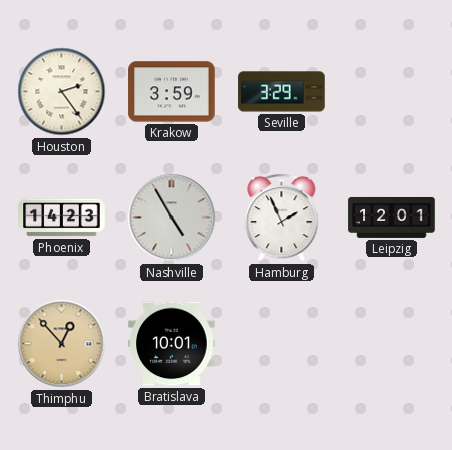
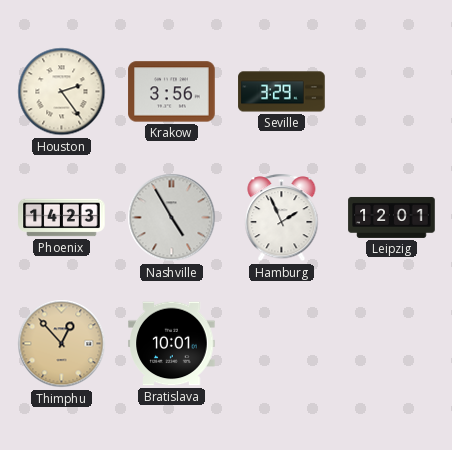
Krakow: 3:59 -> 3:56
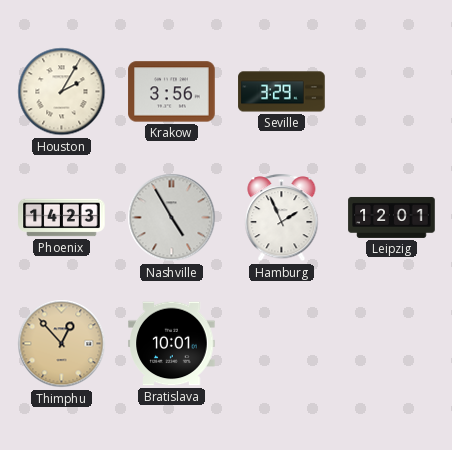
Houston: 2:24 -> 2:05
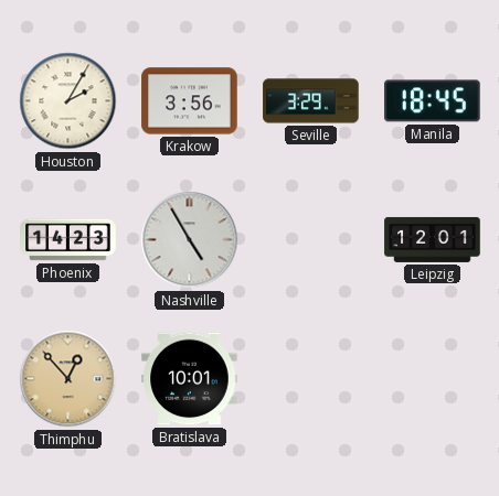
Manila: none -> 18:45
Hamburg: 1:56 -> none
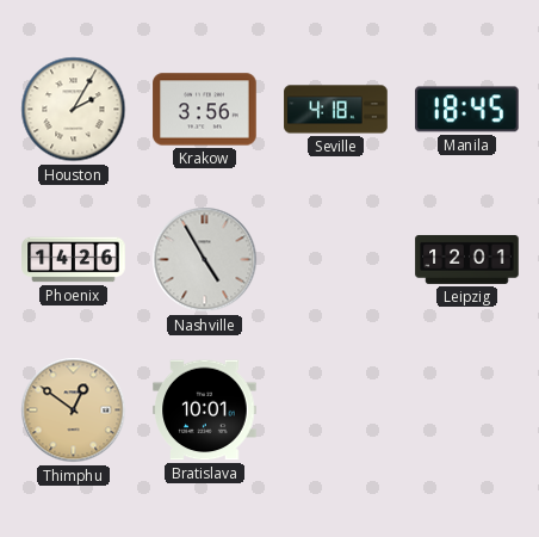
Seville: 3:29 -> 4:18
Phoenix: 14:23 -> 14:26
Thimphu: 12:53 -> 12:51
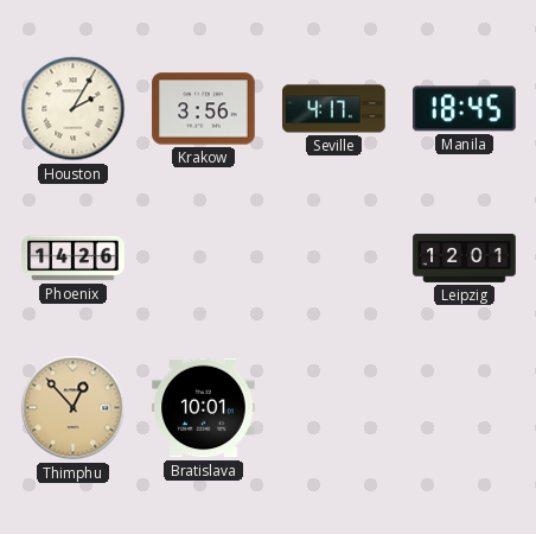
Seville: 4:18 -> 4:17
Nashville: 4:55 -> none
Thimphu: 12:51 -> 12:53
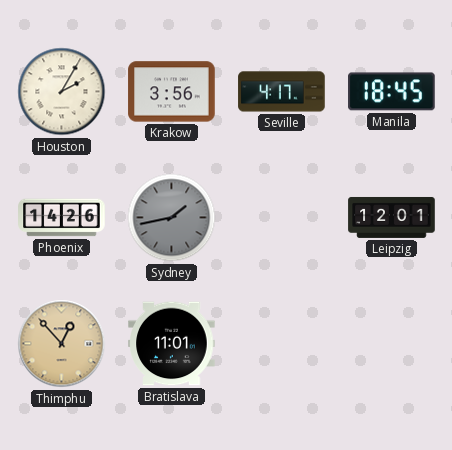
Sydney: none -> 1:43
Bratislava: 10:01 -> 11:01
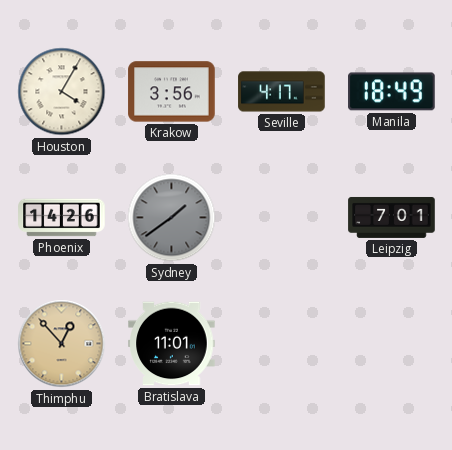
Houston: 2:05 -> 4:05
Manila: 18:45 -> 18:49
Sydney: 1:43 -> 1:39
Leipzig: 12:01 -> 7:01
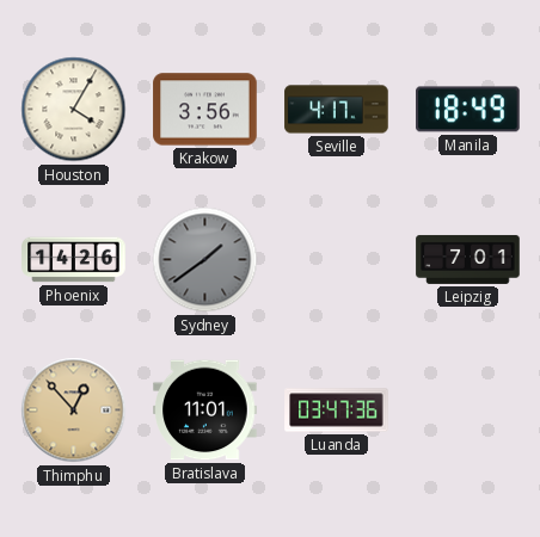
Luanda: none -> 03:47
